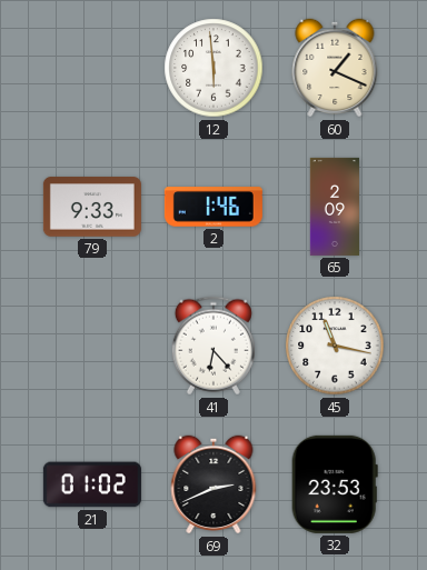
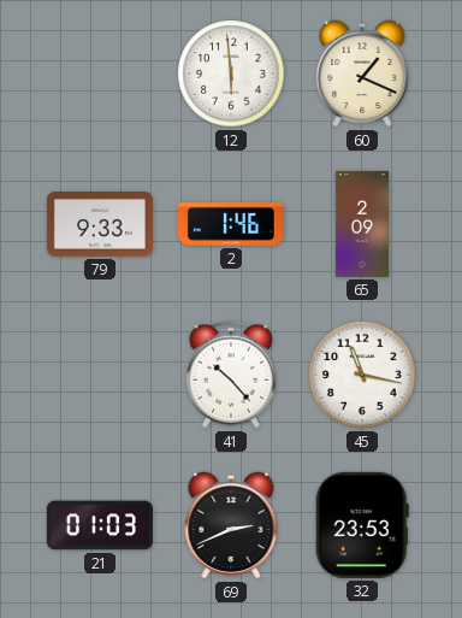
41: 6:23 -> 10:23
21: 01:02 -> 01:03
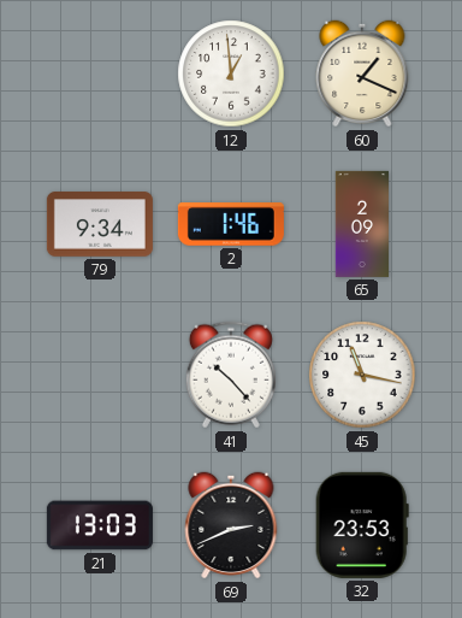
12: 5:59 -> 12:59
79: 9:33 -> 9:34
21: 01:03 -> 13:03
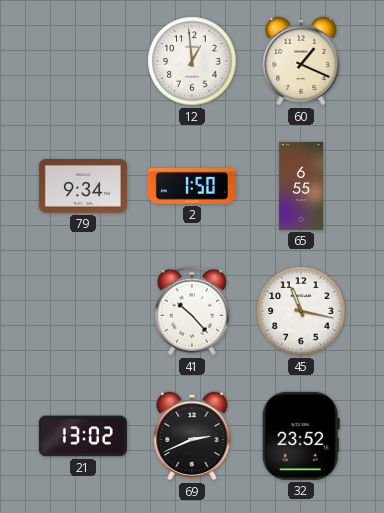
2: 1:46 -> 1:50
65: 2:09 -> 6:55
21: 13:03 -> 13:02
32: 23:53 -> 23:52
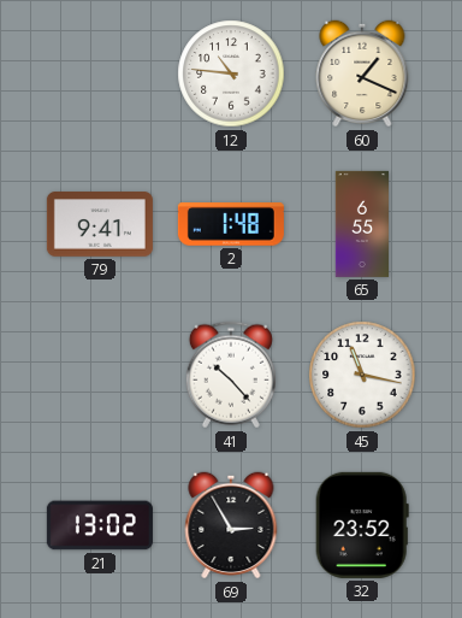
12: 12:59 -> 10:46
79: 9:34 -> 9:41
2: 1:50 -> 1:48
69: 2:41 -> 2:55
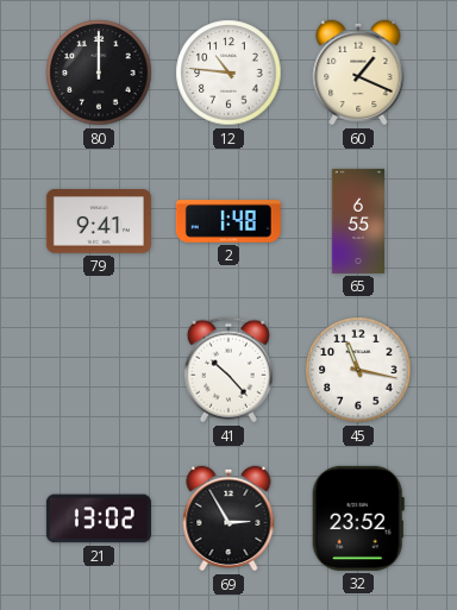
80: none -> 12:00
